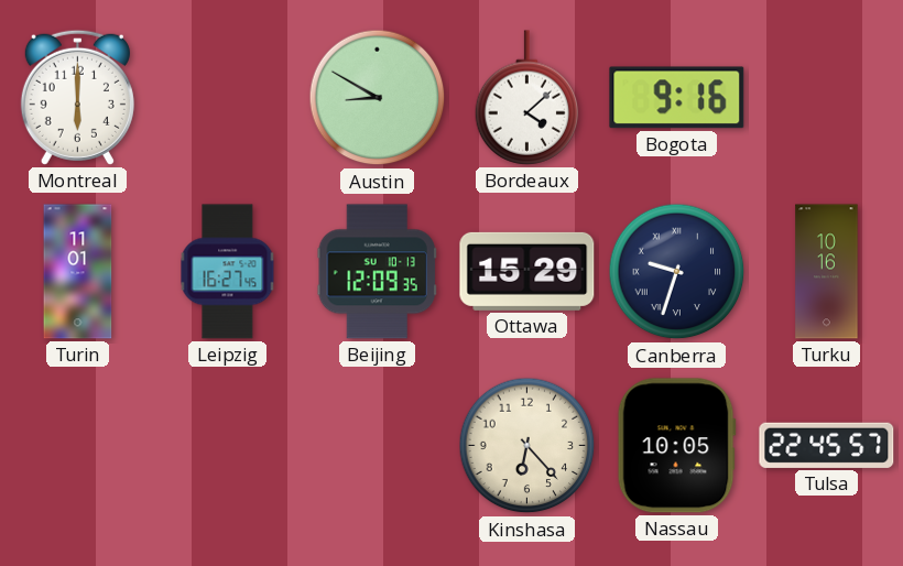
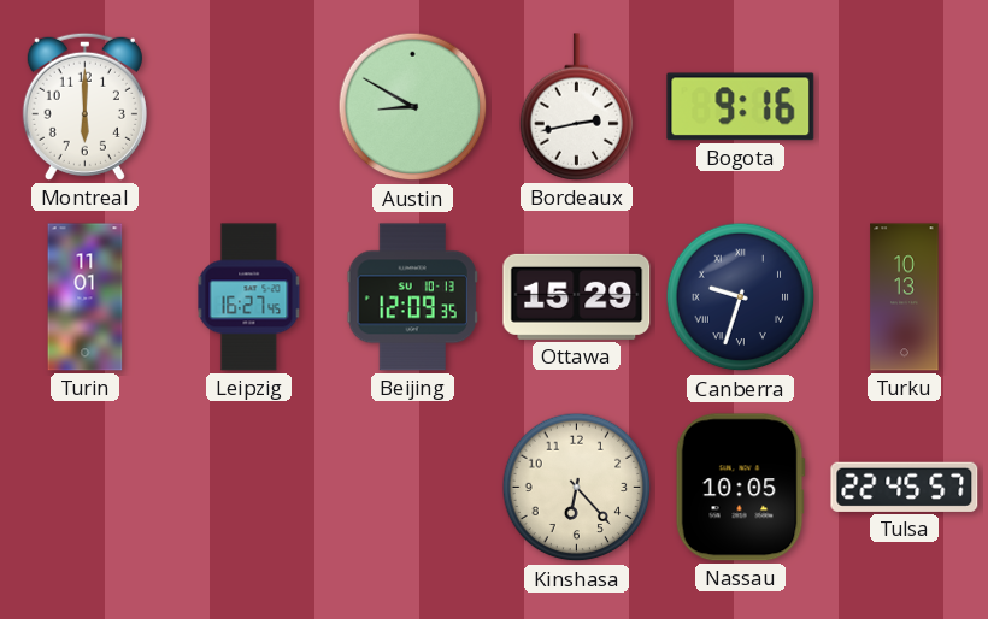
Bordeaux: 4:08 -> 2:43
Turku: 10:16 -> 10:13
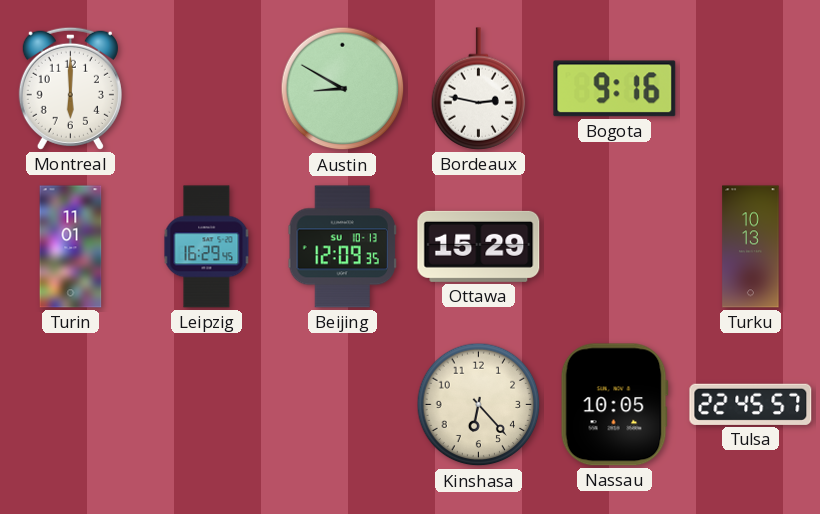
Bordeaux: 2:43 -> 2:47
Leipzig: 16:27 -> 16:29
Canberra: 9:33 -> none
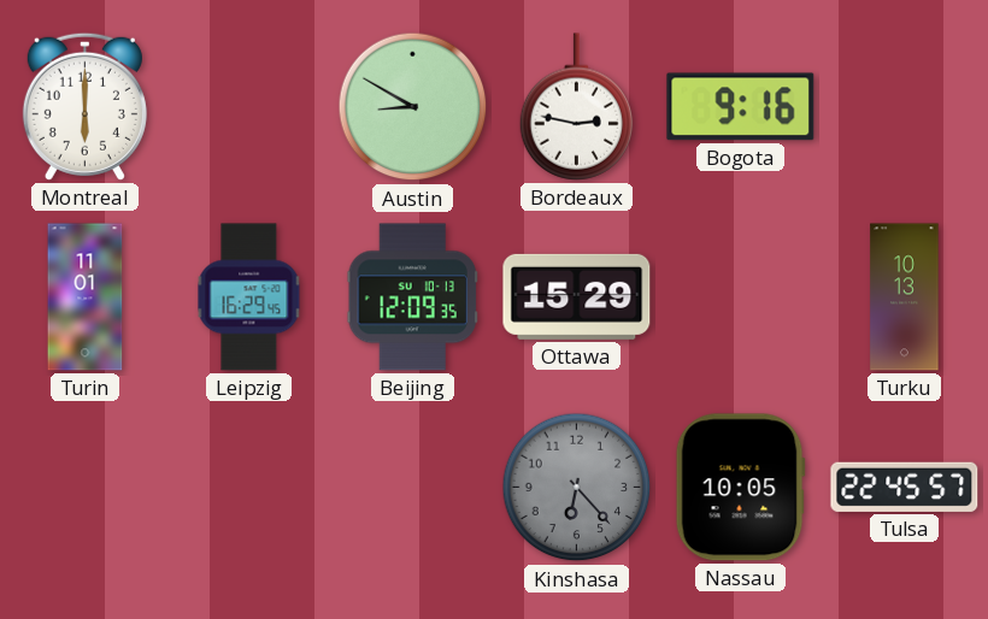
Kinshasa dial: cream -> grey
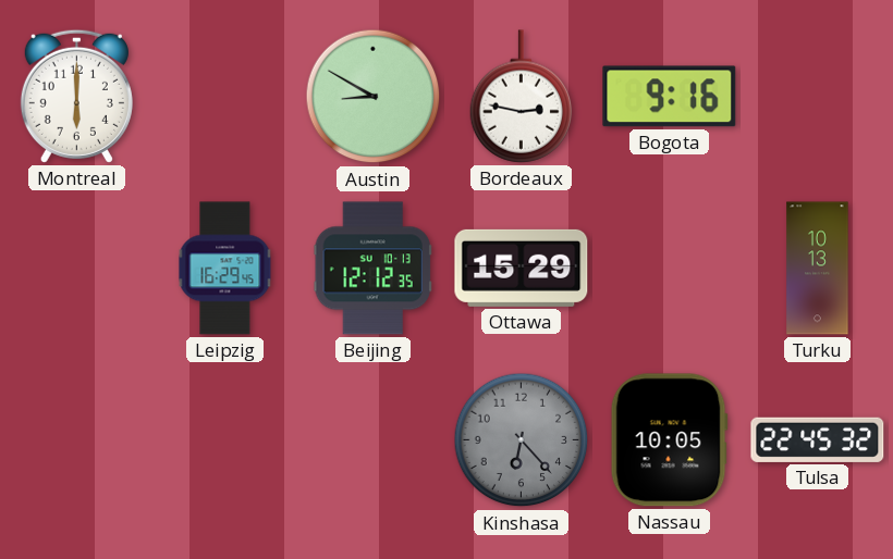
Turin: 11:01 -> none
Beijing: 12:09 -> 12:12
Tulsa: 22:45:57 -> 22:45:32
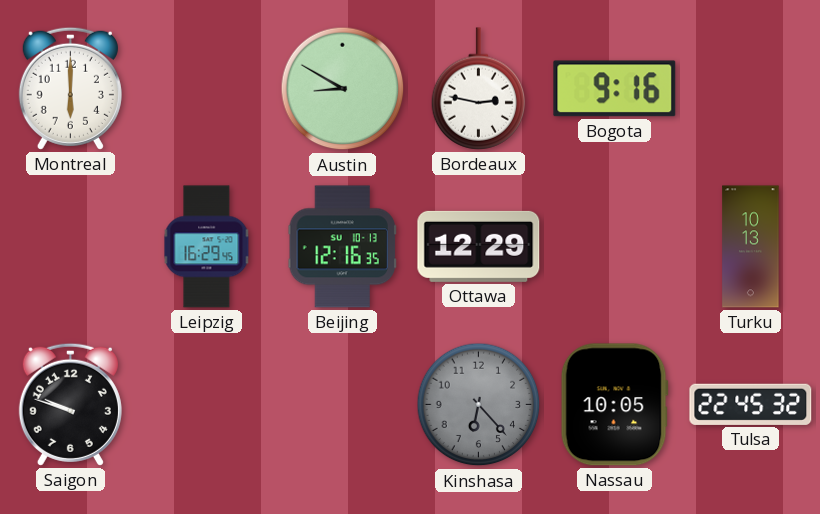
Beijing: 12:12 -> 12:16
Ottawa: 15:29 -> 12:29
Saigon: none -> 9:48
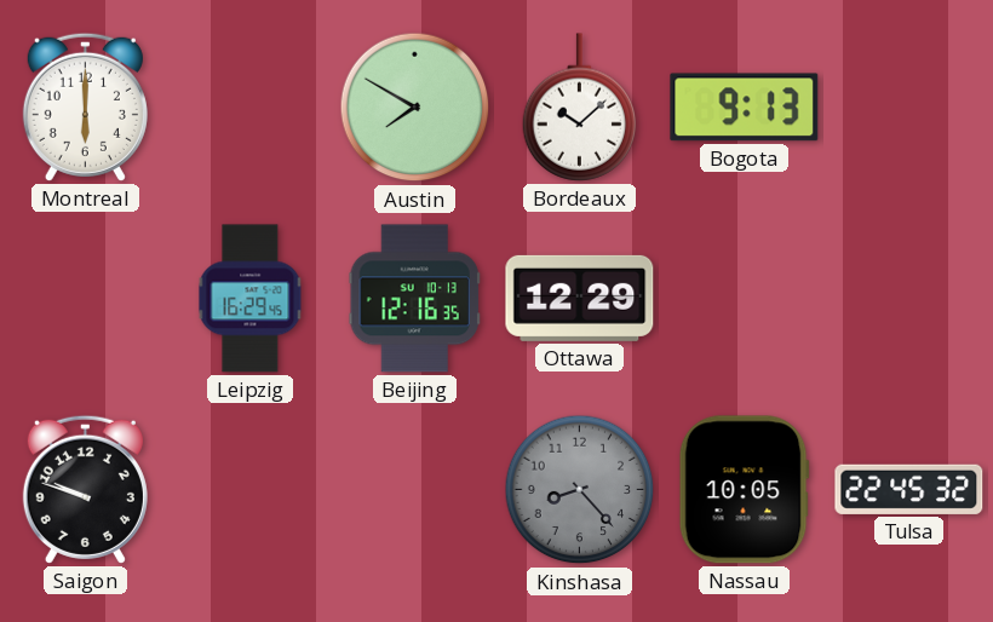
Austin: 8:50 -> 7:50
Bordeaux: 2:47 -> 10:08
Bogota: 9:16 -> 9:13
Turku: 10:13 -> none
Kinshasa: 6:23 -> 8:23
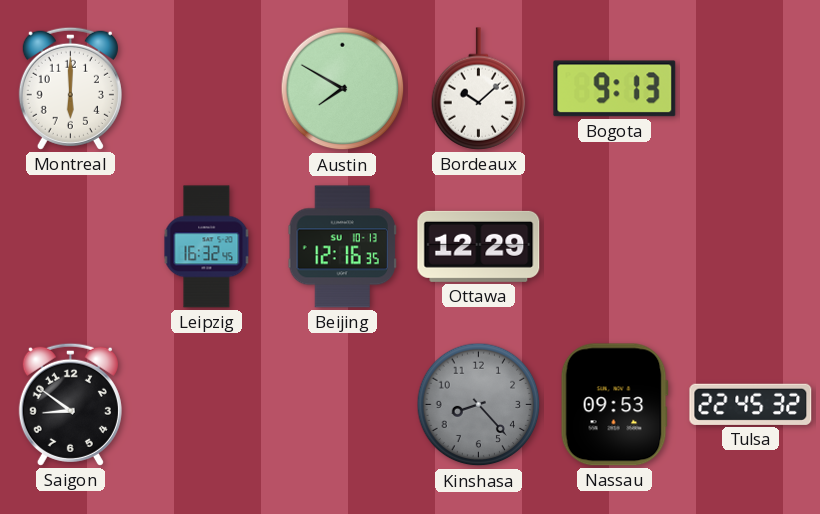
Leipzig: 16:29 -> 16:32
Saigon: 9:48 -> 8:51
Nassau: 10:05 -> 09:53
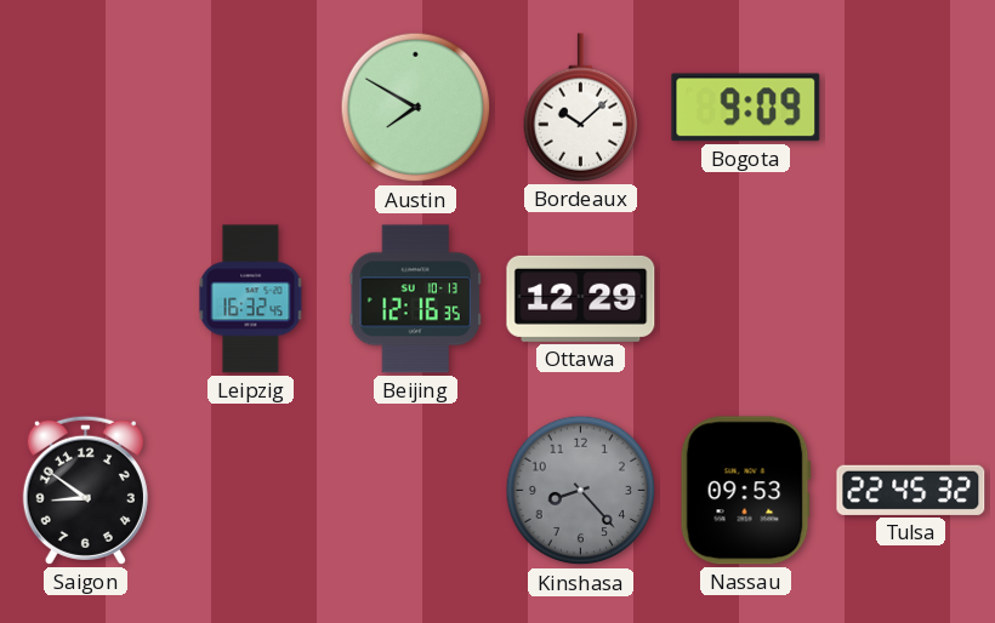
Montreal: 6:00 -> none
Bogota: 9:13 -> 9:09
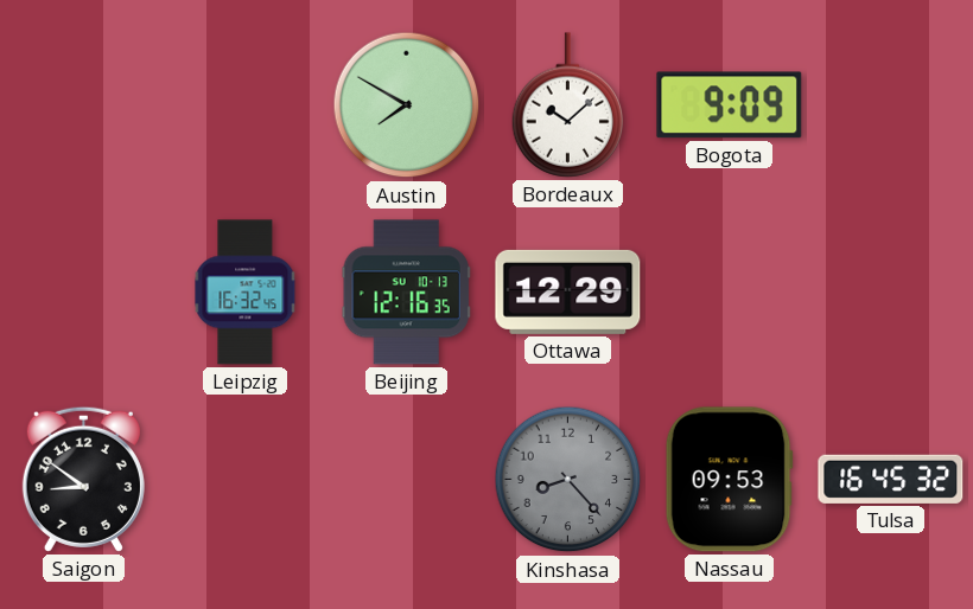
Tulsa: 22:45 -> 16:45
